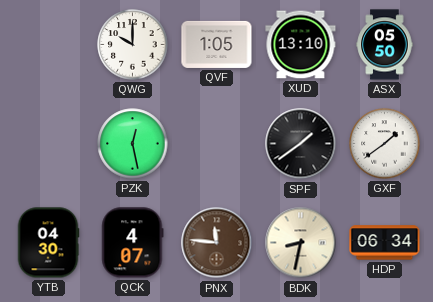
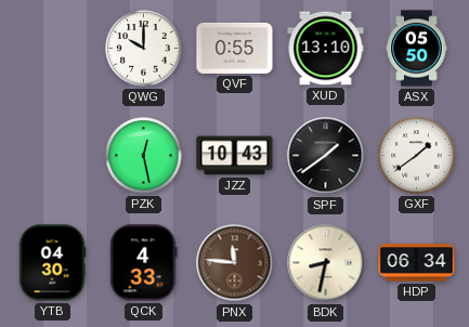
QVF: 1:05 -> 0:55
JZZ: none -> 10:43
QCK: 4:07 -> 4:33
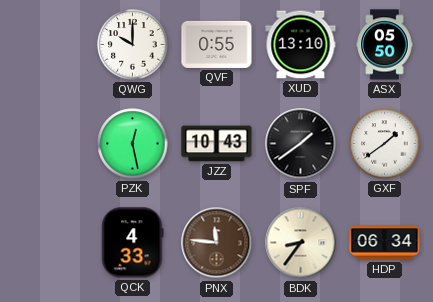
YTB: 04:30 -> none
BDK: 8:32 -> 8:36
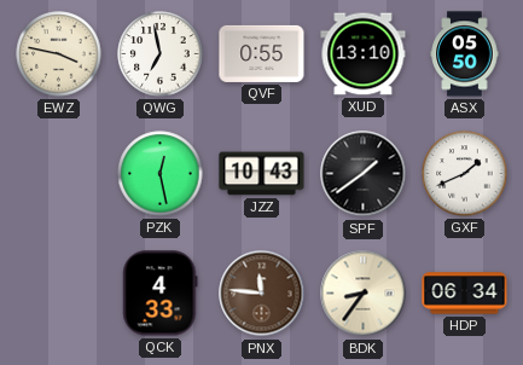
EWZ: none -> 3:47
QWG: 10:00 -> 6:58
GXF: 1:39 -> 1:41
